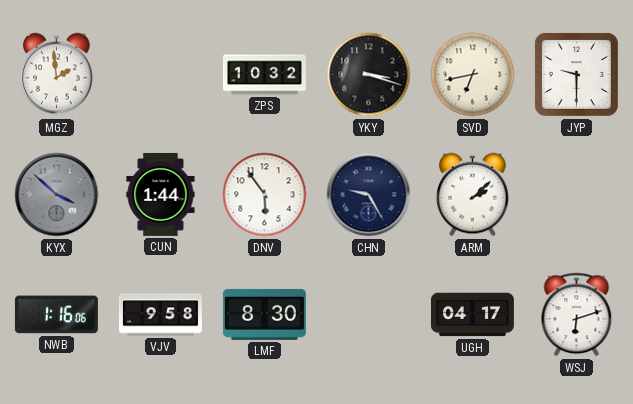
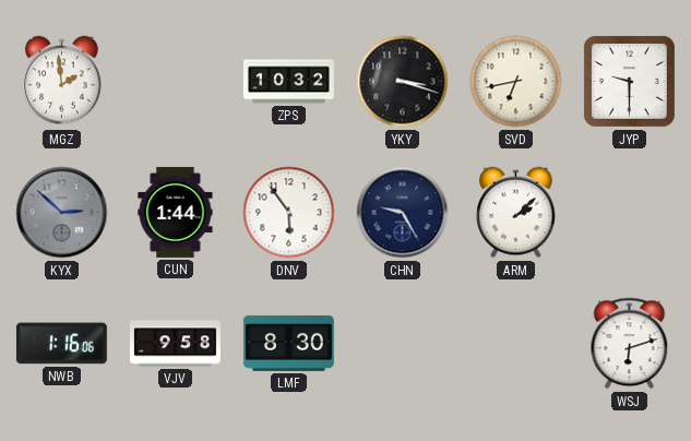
KYX: 3:52 -> 2:52
UGH: 04:17 -> none
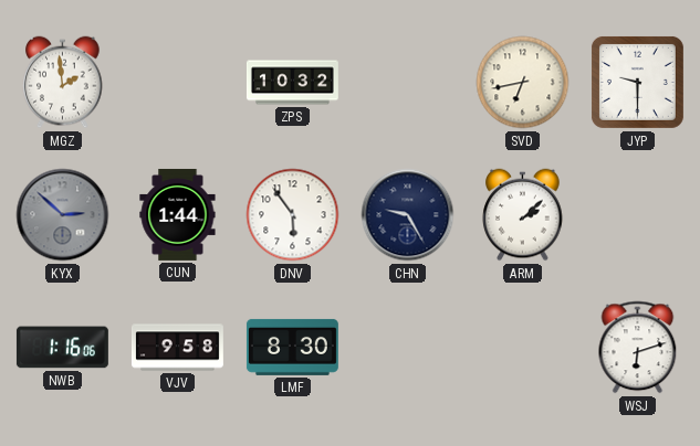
YKY: 3:18 -> none
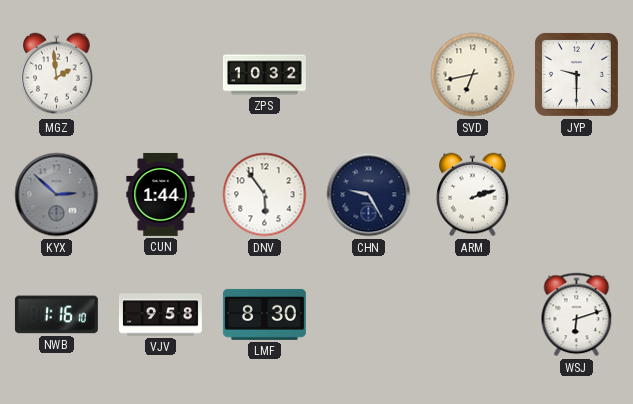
ARM: 2:08 -> 2:12
NWB: 1:16:06 -> 1:16:10
